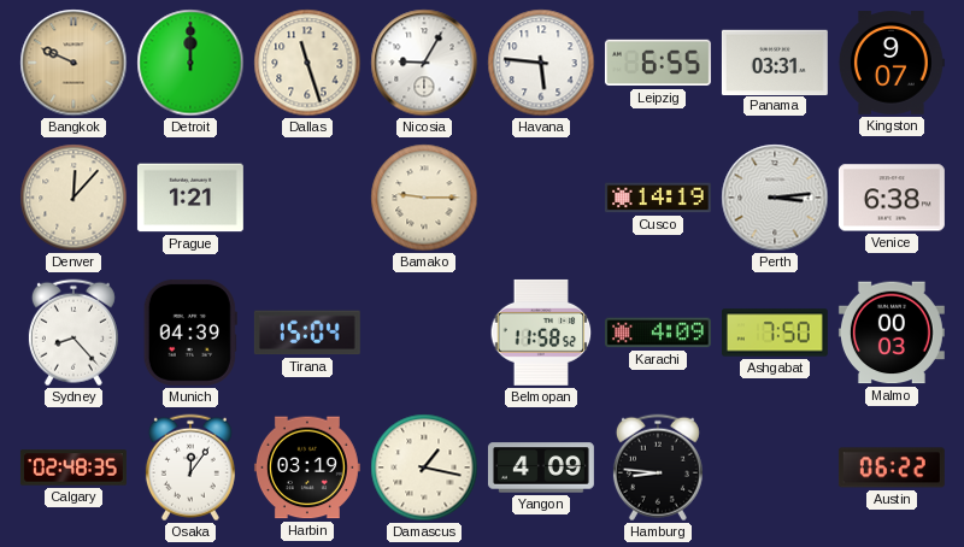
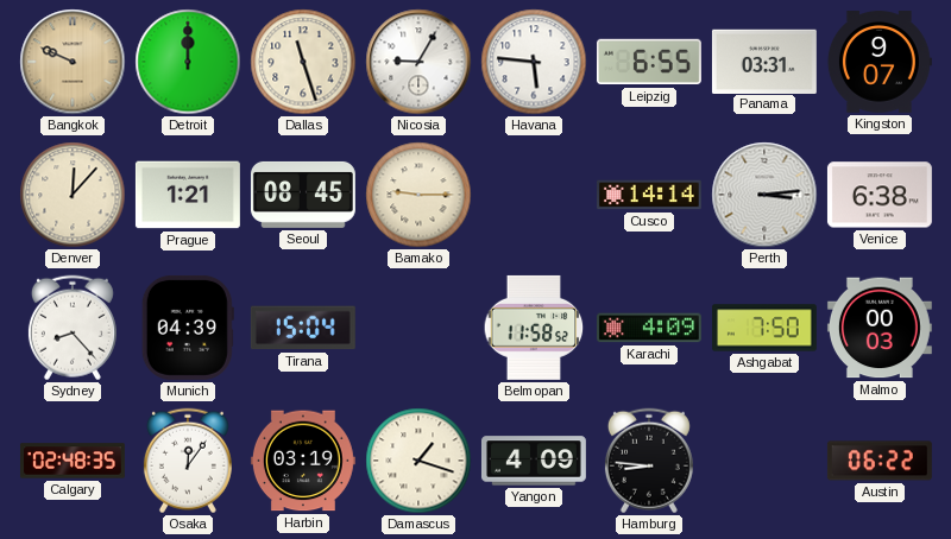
Seoul: none -> 08:45
Cusco: 14:19 -> 14:14
Damascus: 1:17 -> 1:18
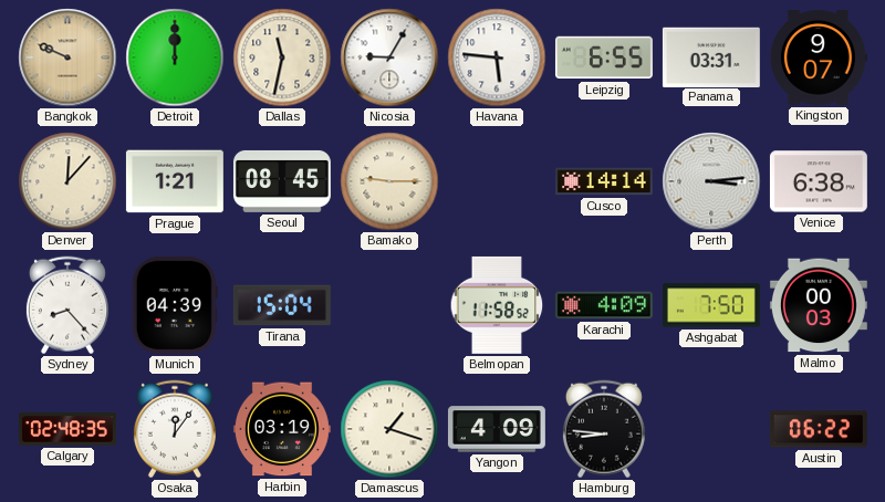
Dallas: 11:27 -> 11:32
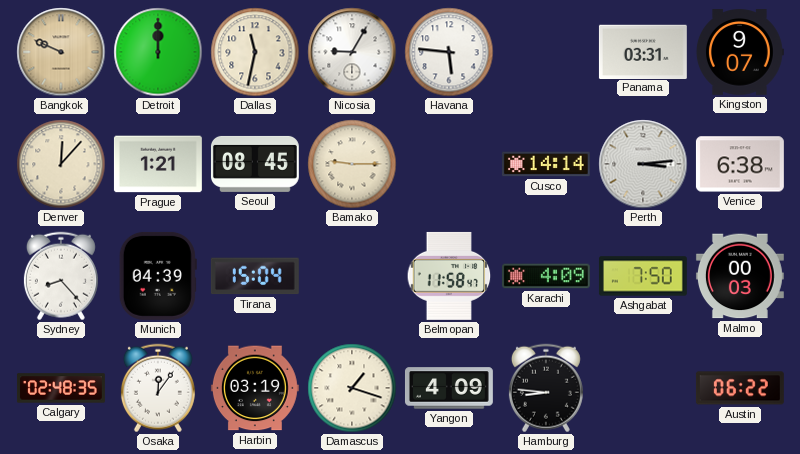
Leipzig: 6:55 -> none
Belmopan: 11:58:52 -> 11:58:47
